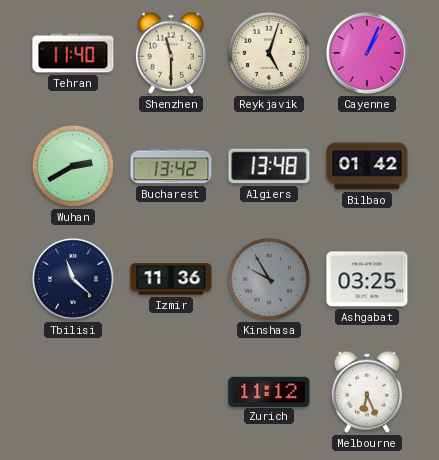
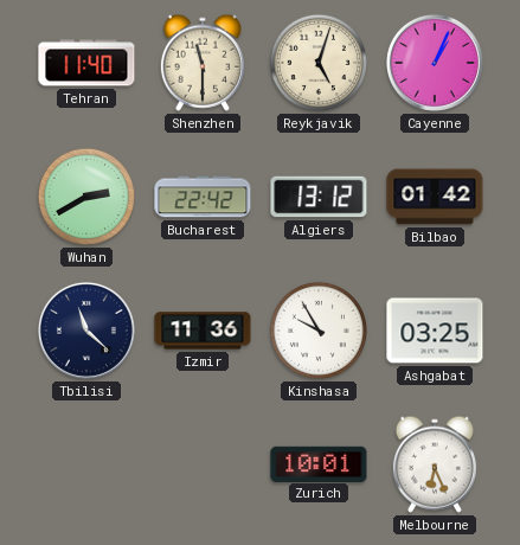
Bucharest: 13:42 -> 22:42
Algiers: 13:48 -> 13:12
Kinshasa dial: grey -> white
Zurich: 11:12 -> 10:01
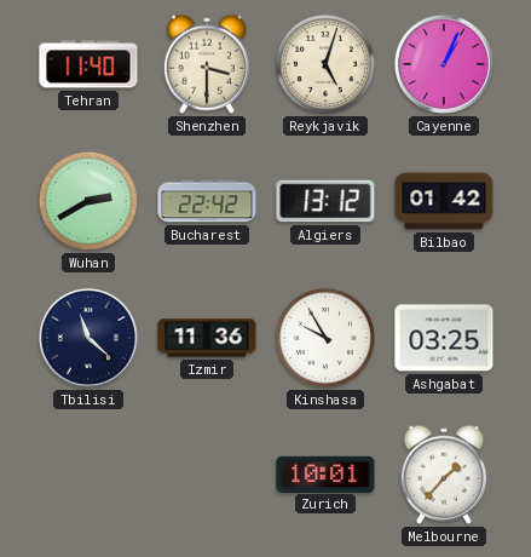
Shenzhen: 11:30 -> 3:30
Melbourne: 6:26 -> 1:37
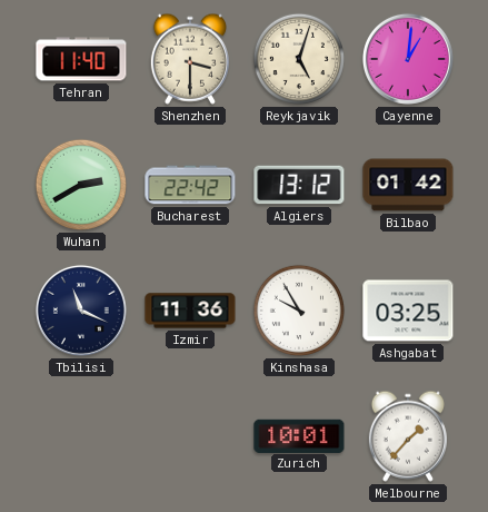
Cayenne: 1:04 -> 1:01
Tbilisi: 11:22 -> 11:19
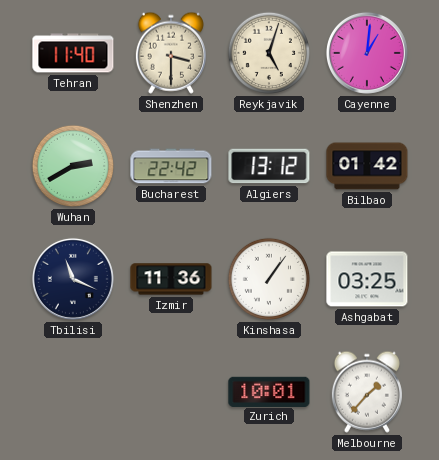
Kinshasa: 9:55 -> 1:06
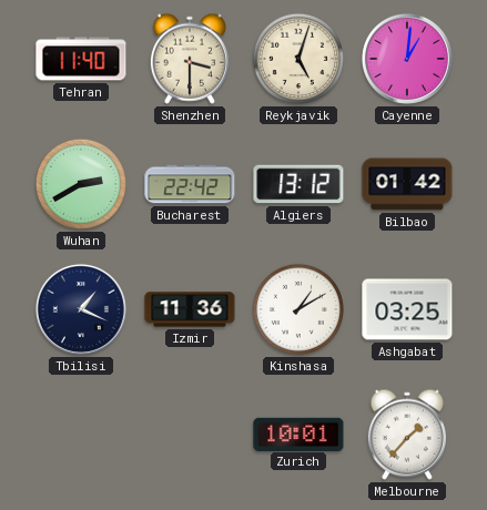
Tbilisi: 11:19 -> 1:19
Kinshasa: 1:06 -> 1:10
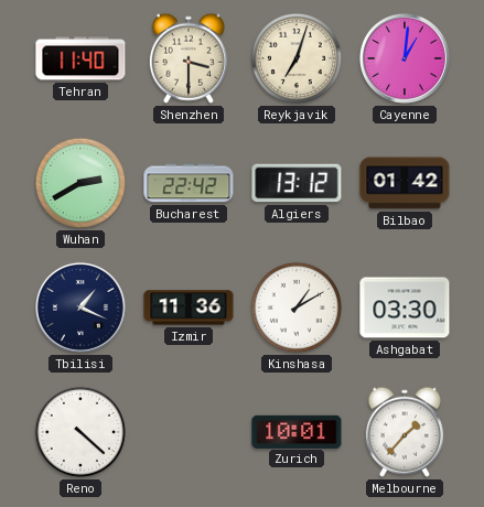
Reykjavik: 5:03 -> 7:03
Ashgabat: 03:25 -> 03:30
Reno: none -> 4:22
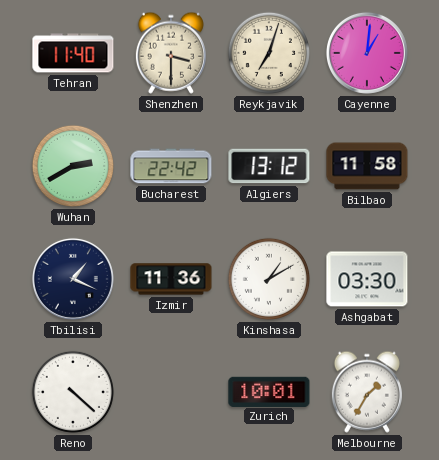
Bilbao: 01:42 -> 11:58
Melbourne: 1:37 -> 1:35
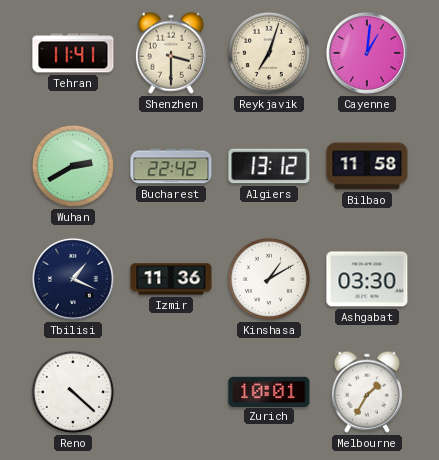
Tehran: 11:40 -> 11:41
